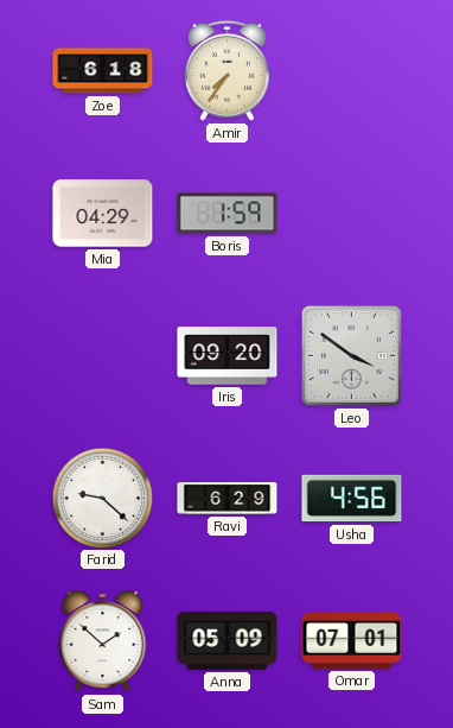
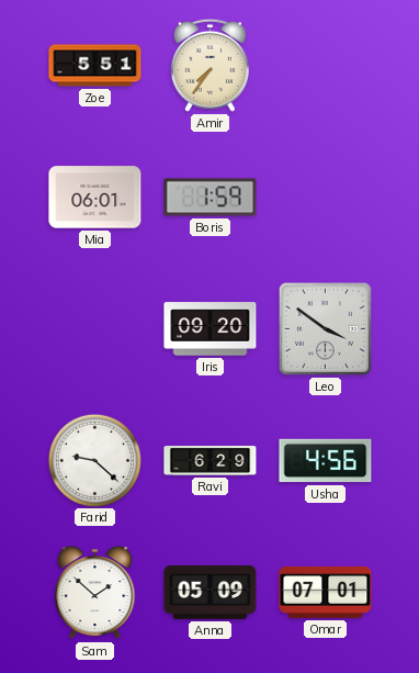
Zoe: 6:18 -> 5:51
Mia: 04:29 -> 06:01
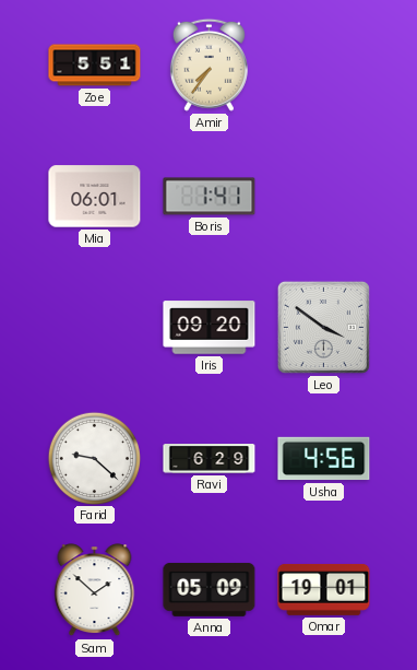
Boris: 1:59 -> 1:41
Omar: 07:01 -> 19:01
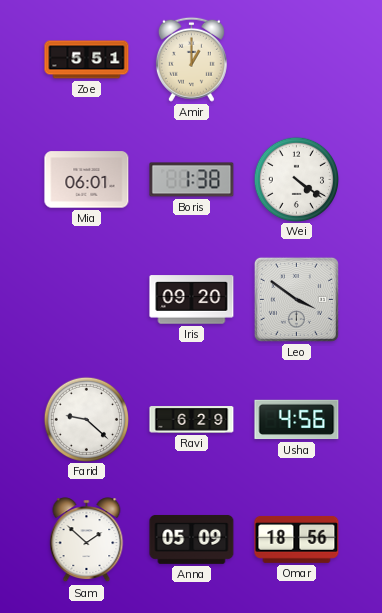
Amir: 7:36 -> 1:00
Boris: 1:41 -> 1:38
Wei: none -> 4:21
Omar: 19:01 -> 18:56
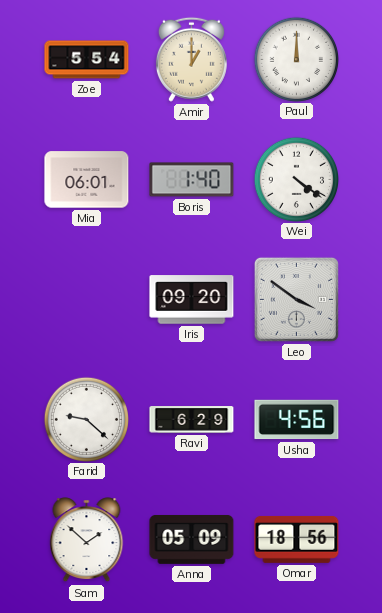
Zoe: 5:51 -> 5:54
Paul: none -> 12:00
Boris: 1:38 -> 1:40
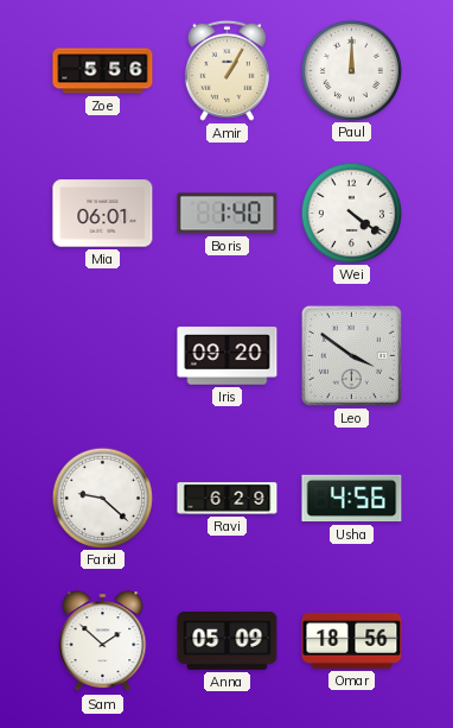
Zoe: 5:54 -> 5:56
Amir: 1:00 -> 1:05
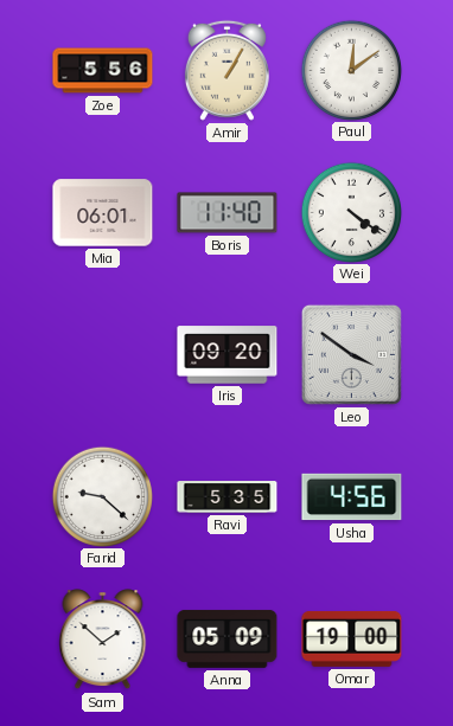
Paul: 12:00 -> 12:09
Boris: 1:40 -> 11:40
Ravi: 6:29 -> 5:35
Omar: 18:56 -> 19:00
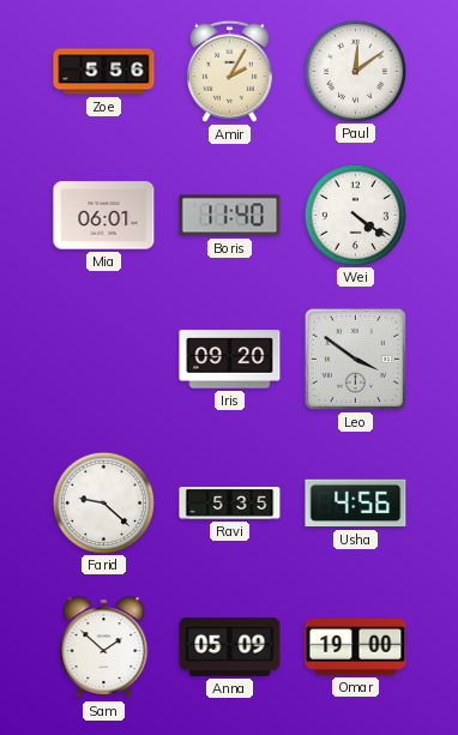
Amir: 1:05 -> 2:05
